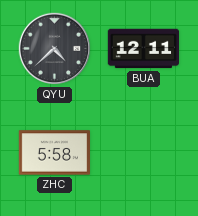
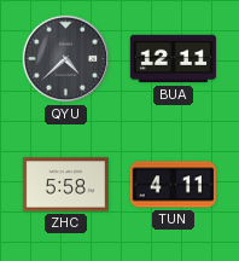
TUN: none -> 4:11
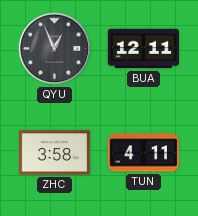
QYU: 4:38 -> 12:56
ZHC: 5:58 -> 3:58
